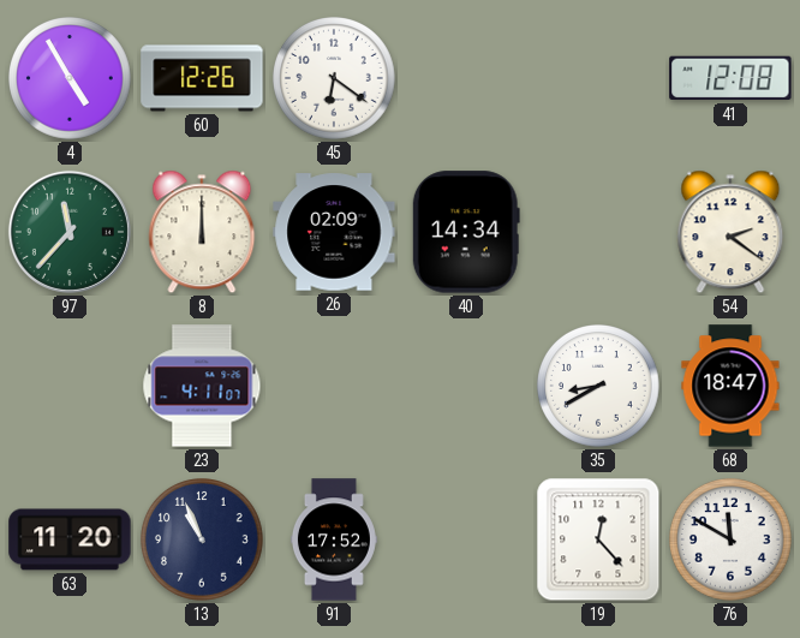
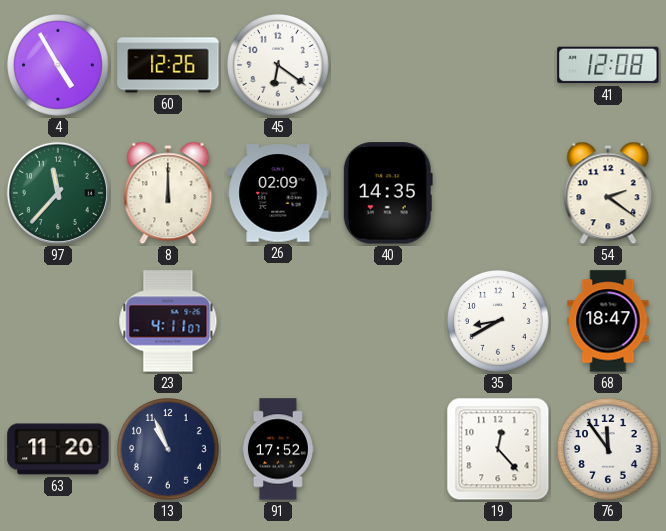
40: 14:34 -> 14:35
76: 11:50 -> 11:54
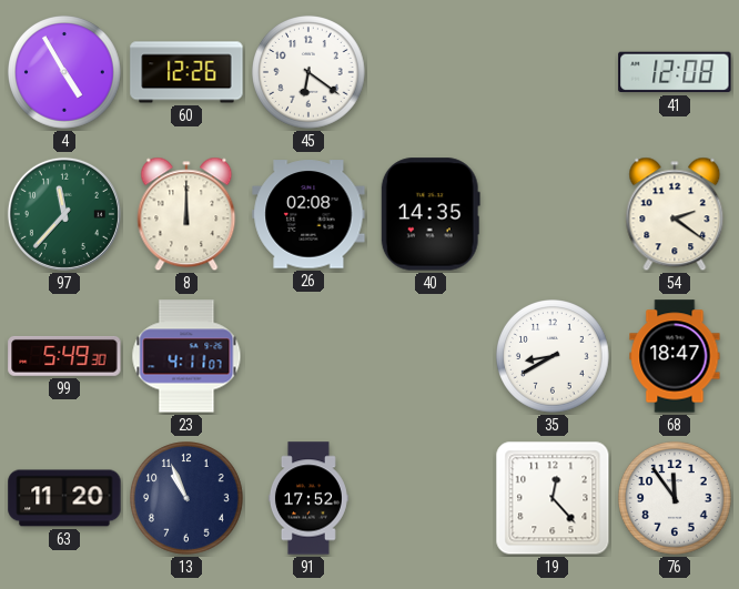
26: 02:09 -> 02:08
99: none -> 5:49
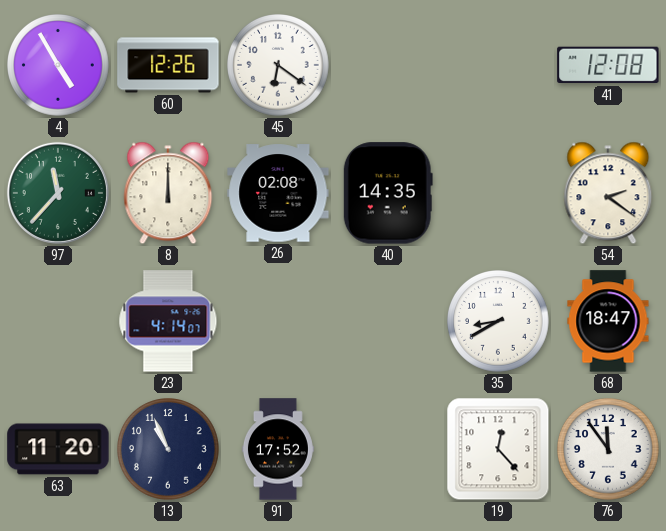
99: 5:49 -> none
23: 4:11 -> 4:14
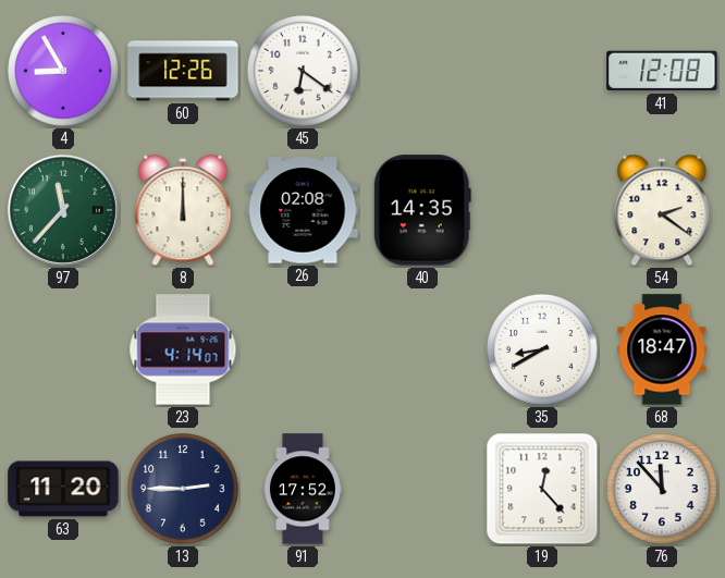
4: 4:55 -> 8:55
13: 10:56 -> 2:45
76: 11:54 -> 11:53
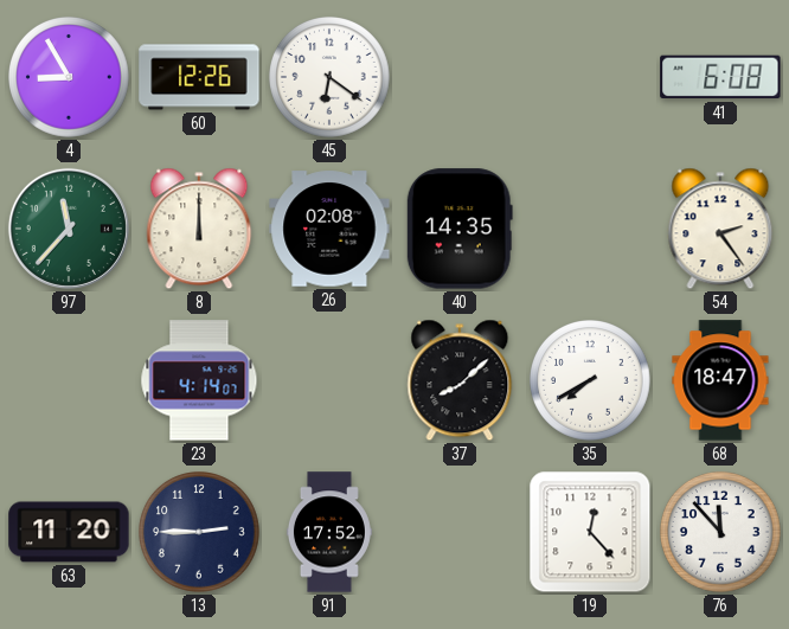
41: 12:08 -> 6:08
54: 2:21 -> 2:24
37: none -> 8:08
35: 8:40 -> 7:40
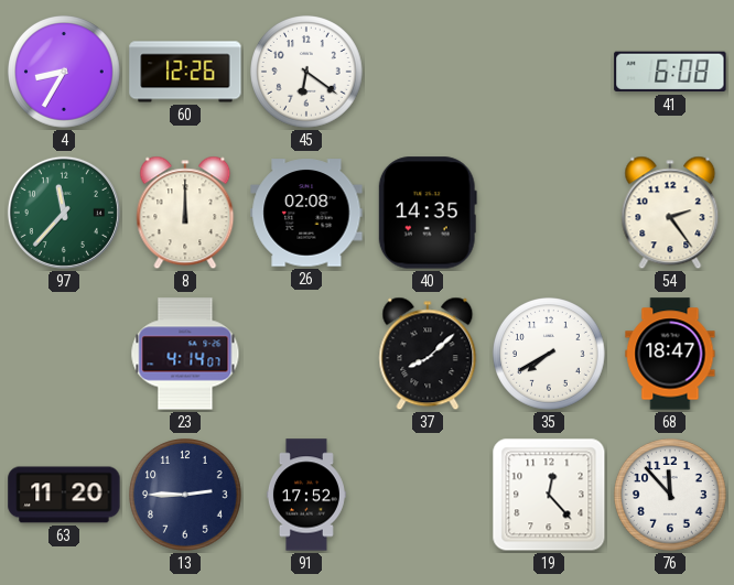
4: 8:55 -> 8:35
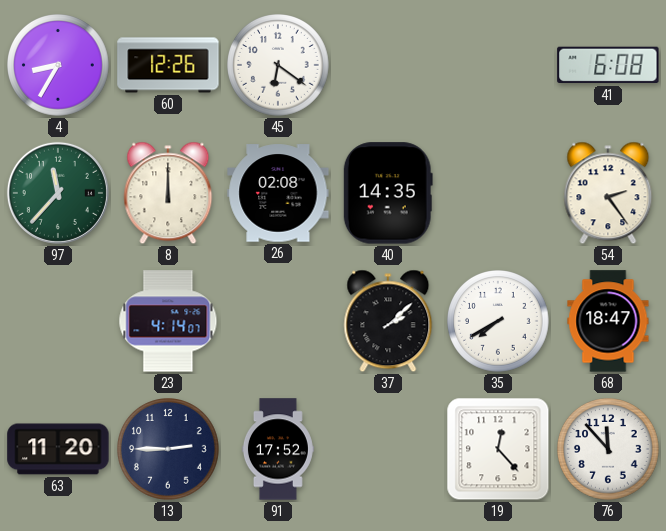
37: 8:08 -> 2:08
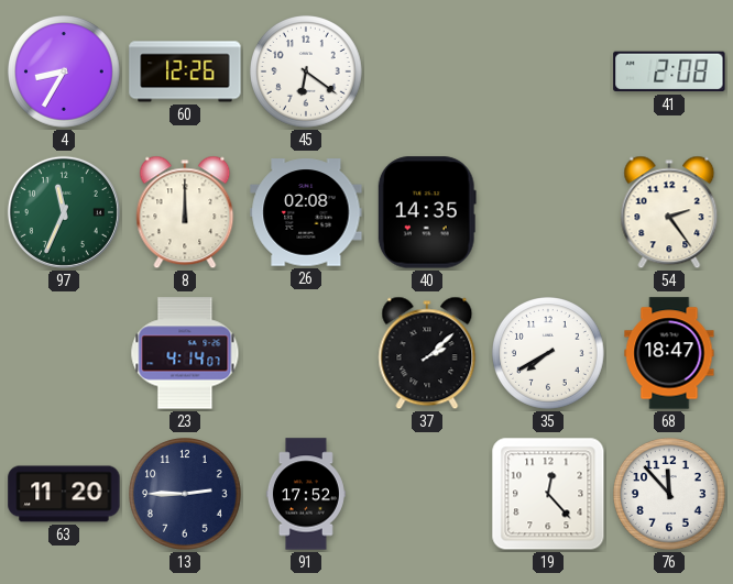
41: 6:08 -> 2:08
97: 11:37 -> 11:34
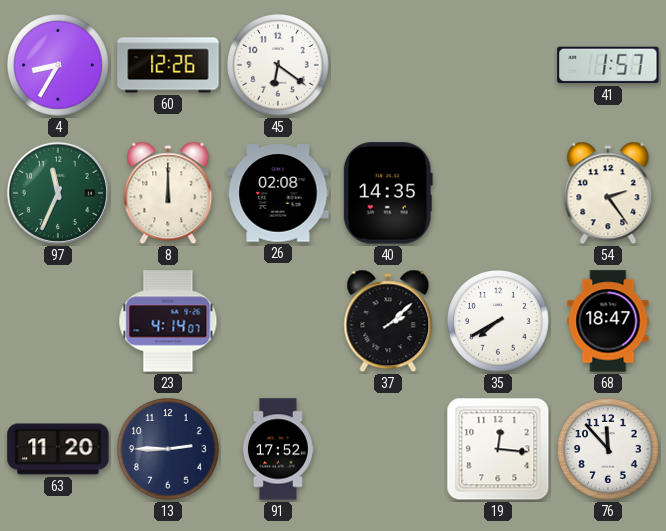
41: 2:08 -> 1:57
19: 12:23 -> 12:16
